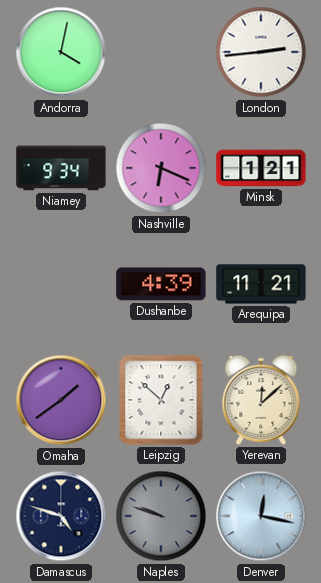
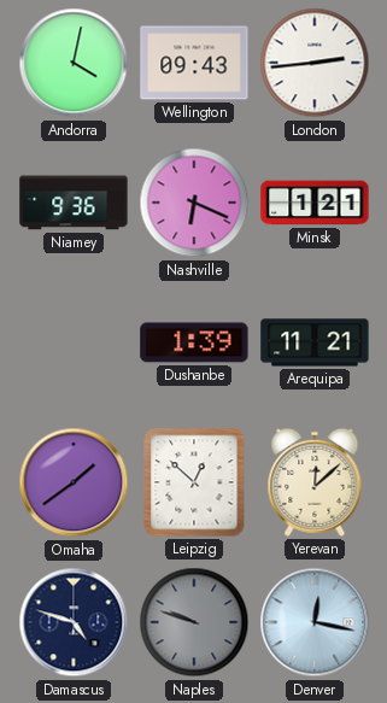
Wellington: none -> 09:43
Niamey: 9:34 -> 9:36
Dushanbe: 4:39 -> 1:39
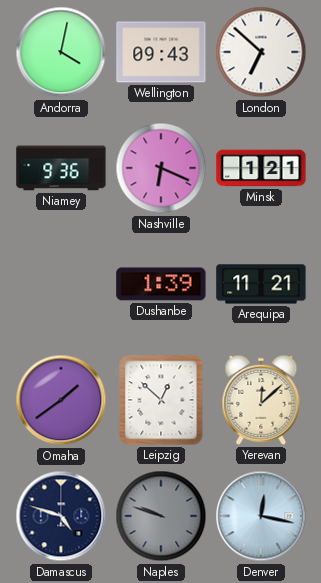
London: 2:44 -> 6:52
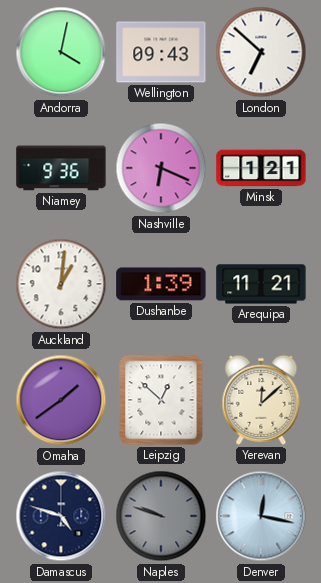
Auckland: none -> 1:01
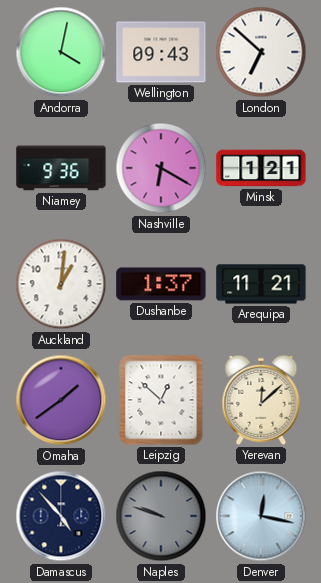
Nashville: 6:19 -> 6:20
Dushanbe: 1:39 -> 1:37
Damascus: 4:48 -> 4:53
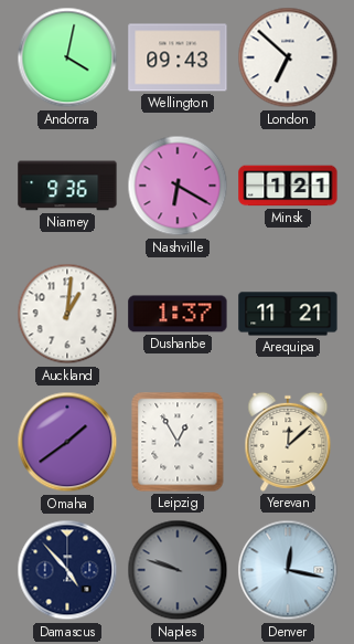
Leipzig: 12:52 -> 12:55
